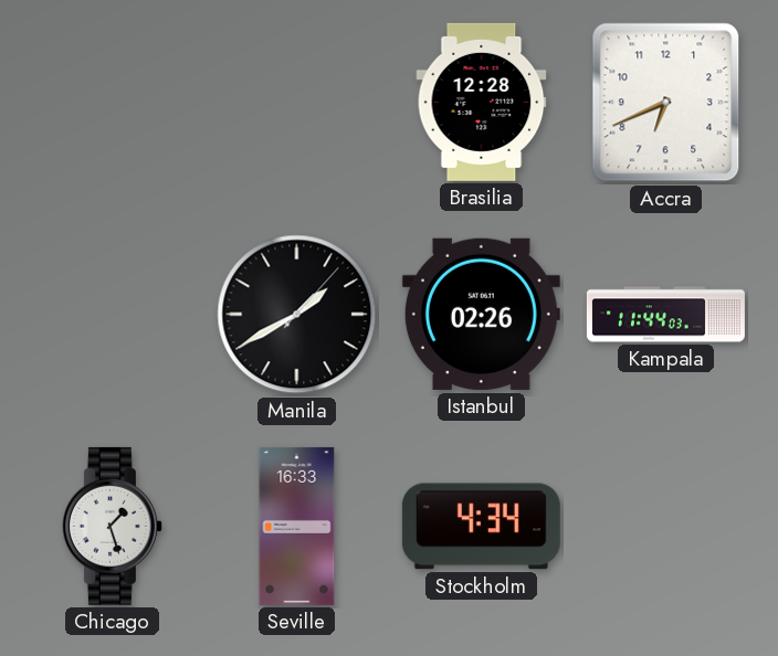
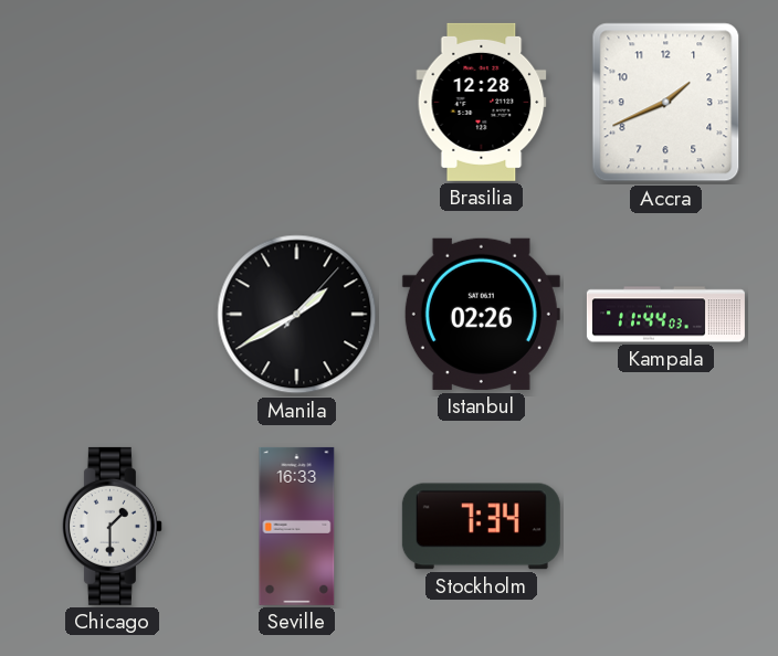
Accra: 6:41 -> 1:41
Chicago: 1:27 -> 1:30
Stockholm: 4:34 -> 7:34
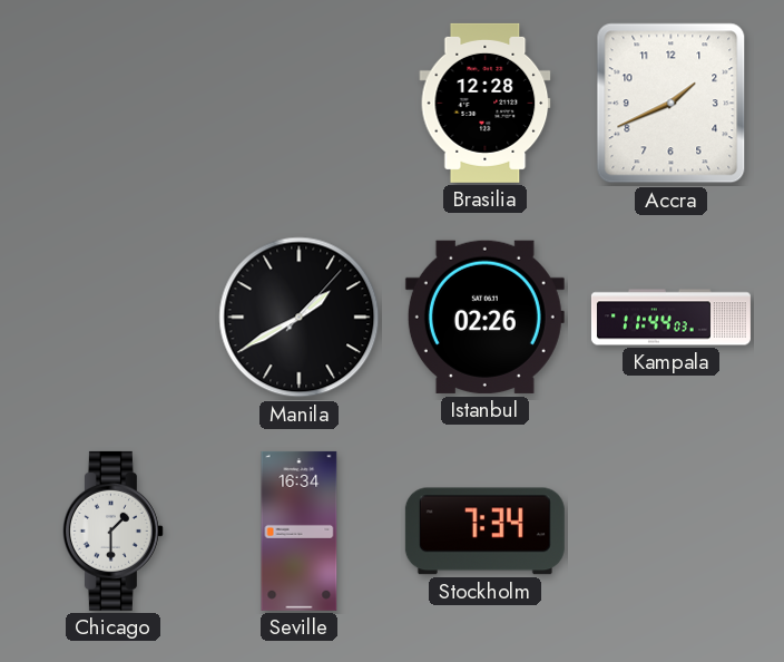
Seville: 16:33 -> 16:34
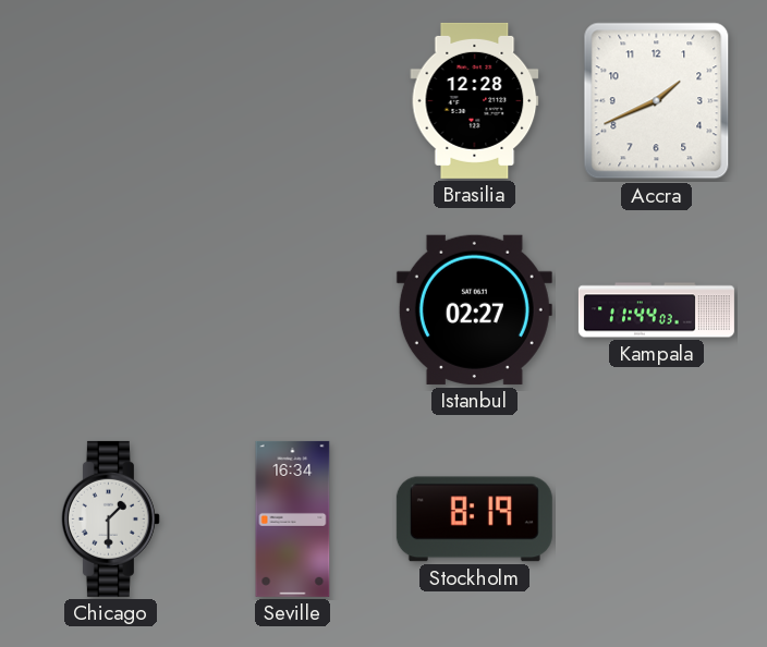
Manila: 1:40 -> none
Istanbul: 02:26 -> 02:27
Stockholm: 7:34 -> 8:19
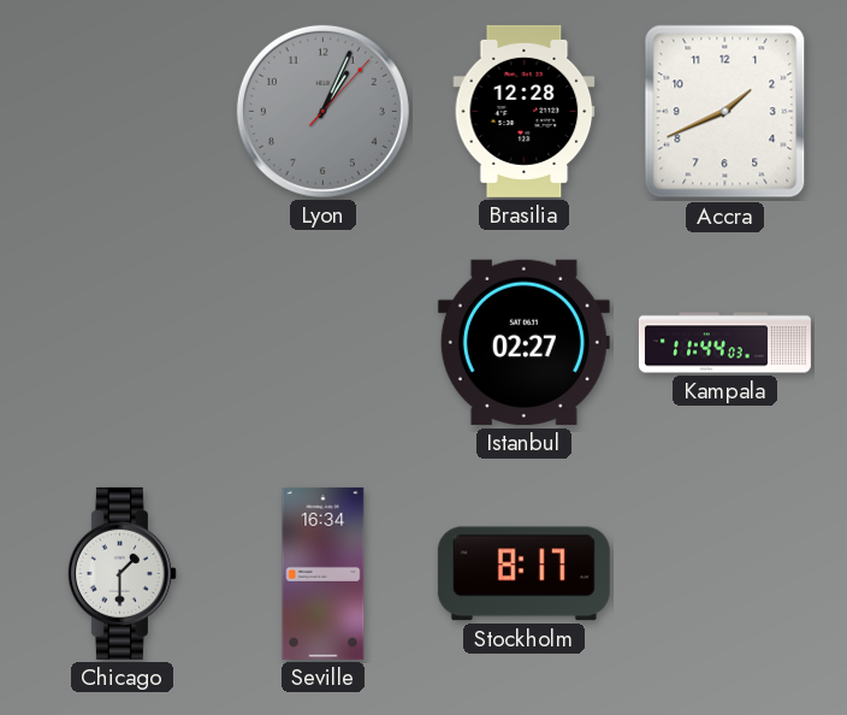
Lyon: none -> 1:04
Stockholm: 8:19 -> 8:17
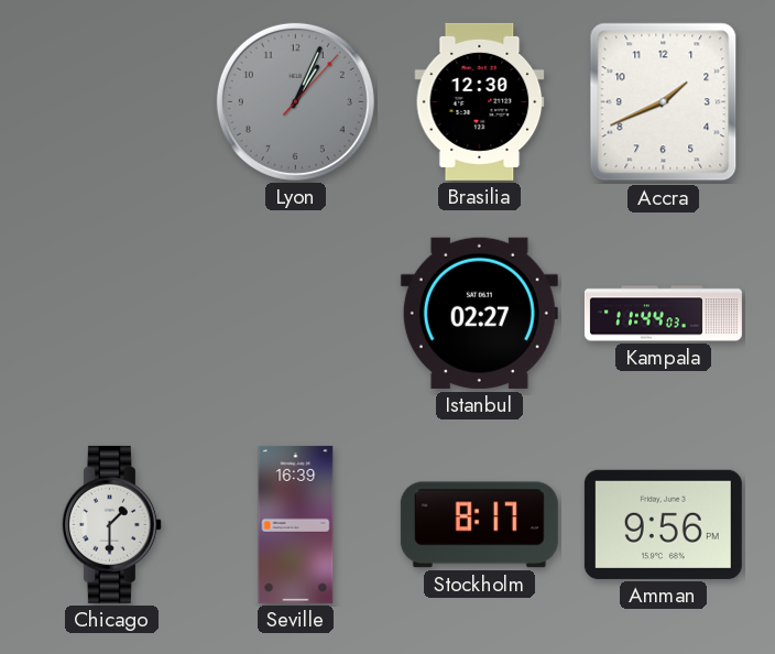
Brasilia: 12:28 -> 12:30
Seville: 16:34 -> 16:39
Amman: none -> 9:56
